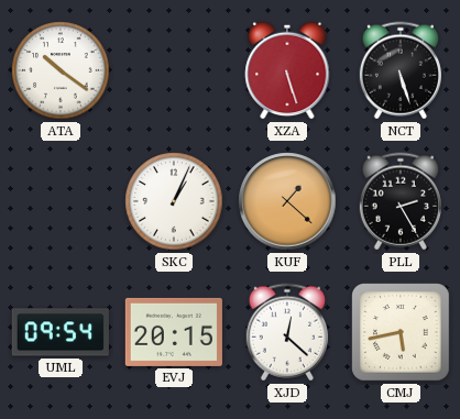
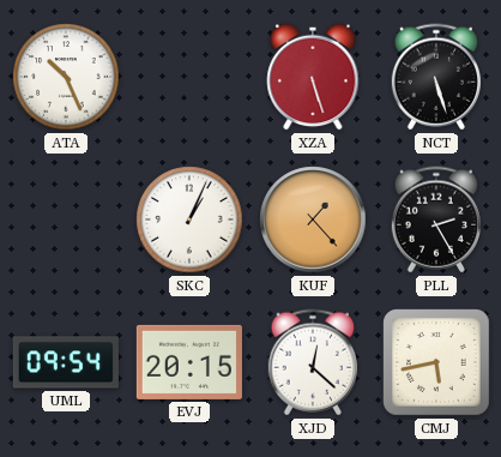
ATA: 10:21 -> 10:26
KUF: 1:22 -> 1:23
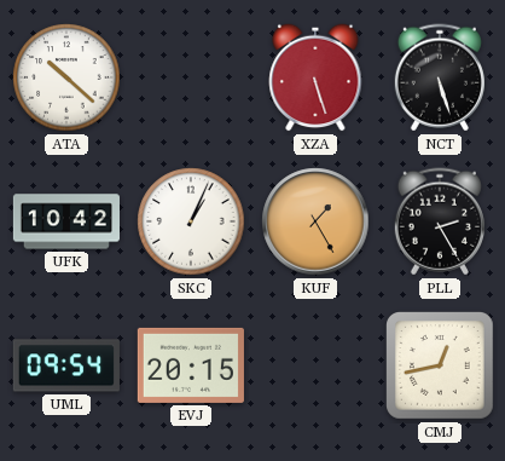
ATA: 10:26 -> 10:22
UFK: none -> 10:42
KUF: 1:23 -> 1:25
XJD: 12:22 -> none
CMJ: 5:43 -> 12:43
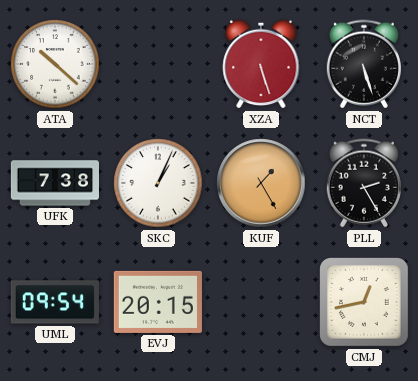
UFK: 10:42 -> 7:38
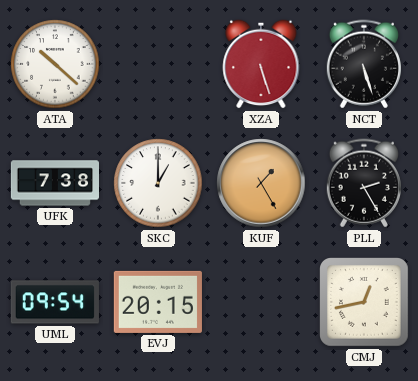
SKC: 1:04 -> 1:00
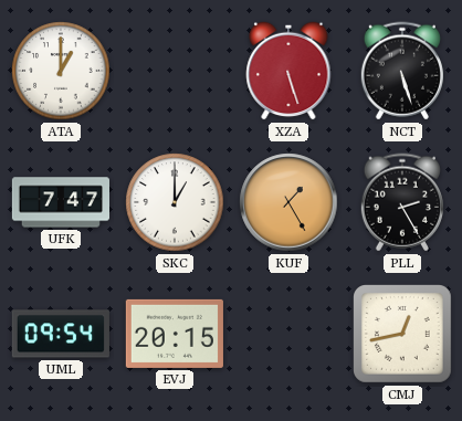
ATA: 10:22 -> 1:00
UFK: 7:38 -> 7:47
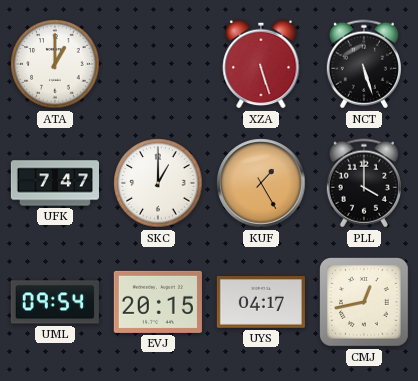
PLL: 2:25 -> 4:00
UYS: none -> 04:17
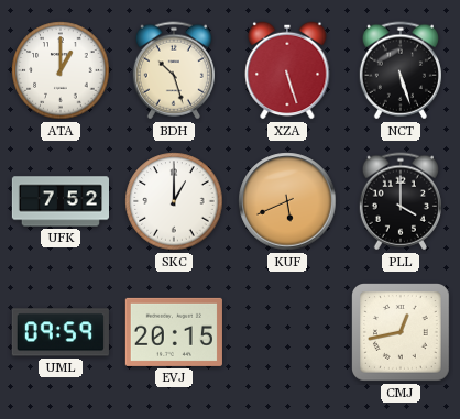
BDH: none -> 10:27
UFK: 7:47 -> 7:52
KUF: 1:25 -> 5:41
UML: 09:54 -> 09:59
UYS: 04:17 -> none
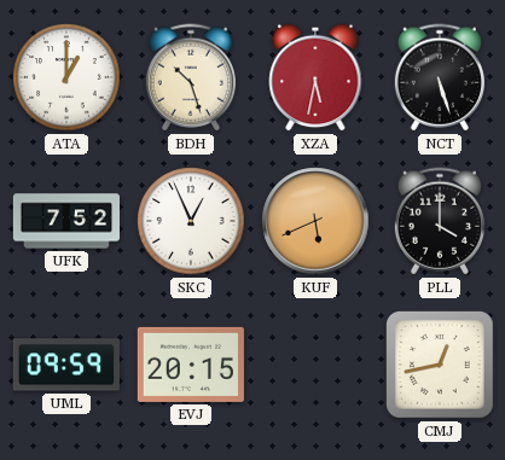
XZA: 5:27 -> 5:32
SKC: 1:00 -> 12:56
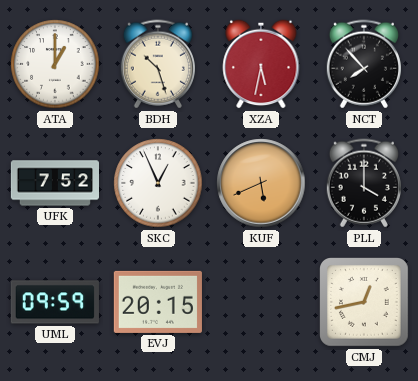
NCT: 5:27 -> 7:53
